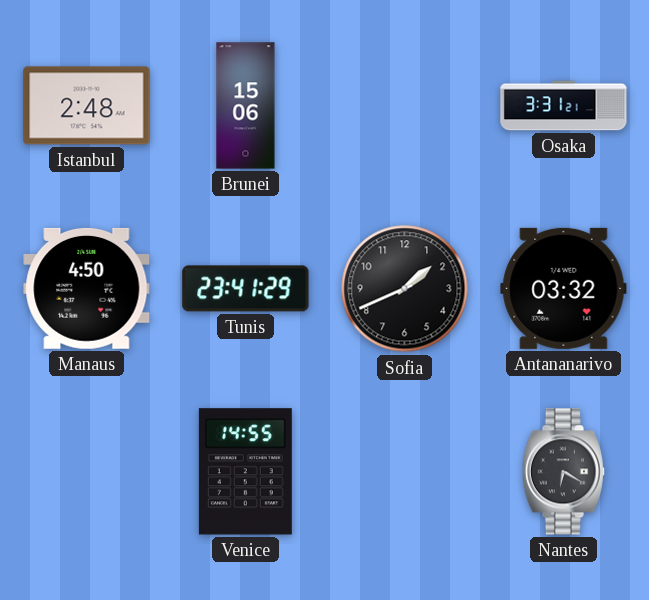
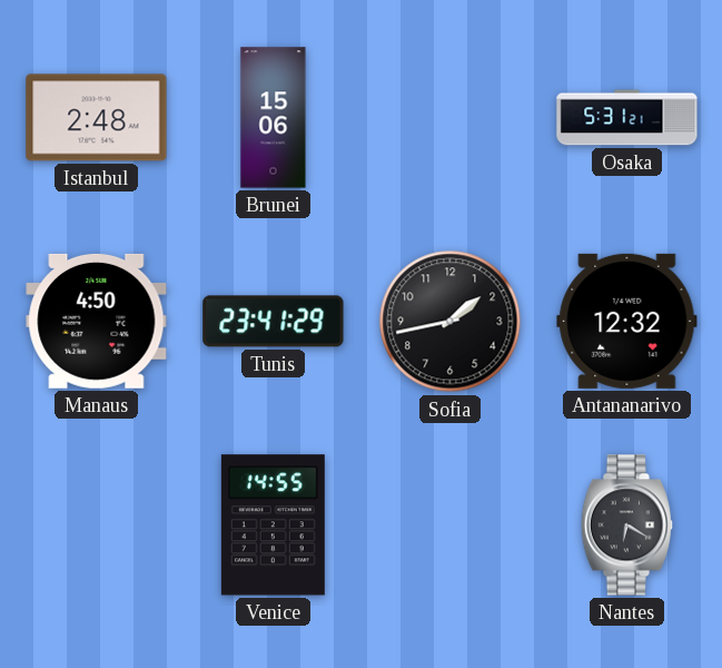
Osaka: 3:31 -> 5:31
Sofia: 1:41 -> 1:43
Antananarivo: 03:32 -> 12:32
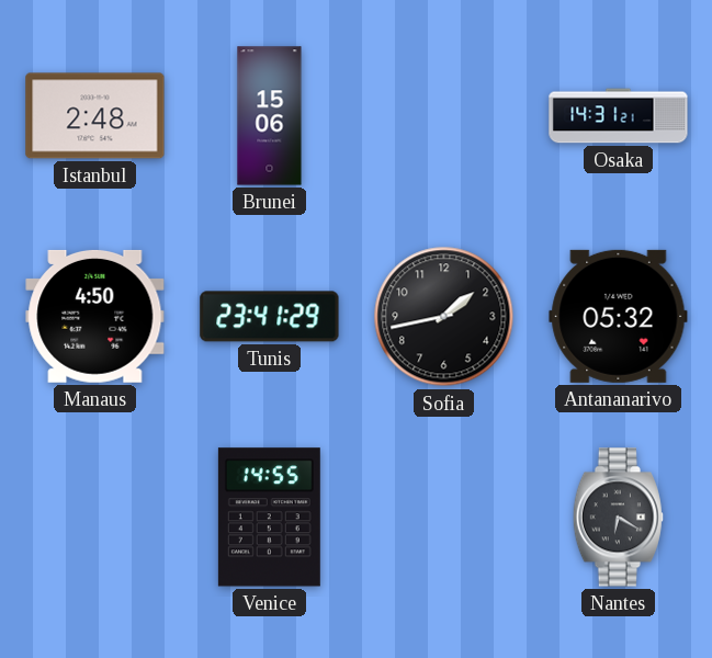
Osaka: 5:31 -> 14:31
Antananarivo: 12:32 -> 05:32
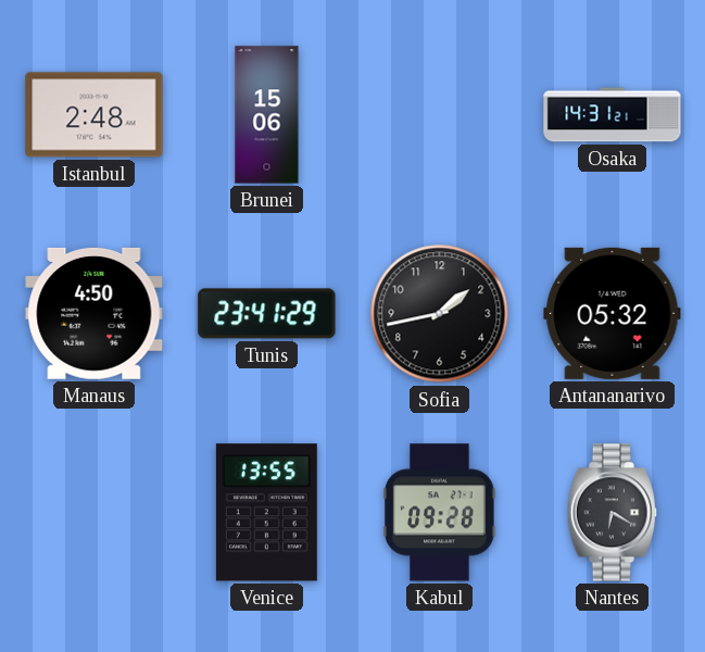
Venice: 14:55 -> 13:55
Kabul: none -> 09:28
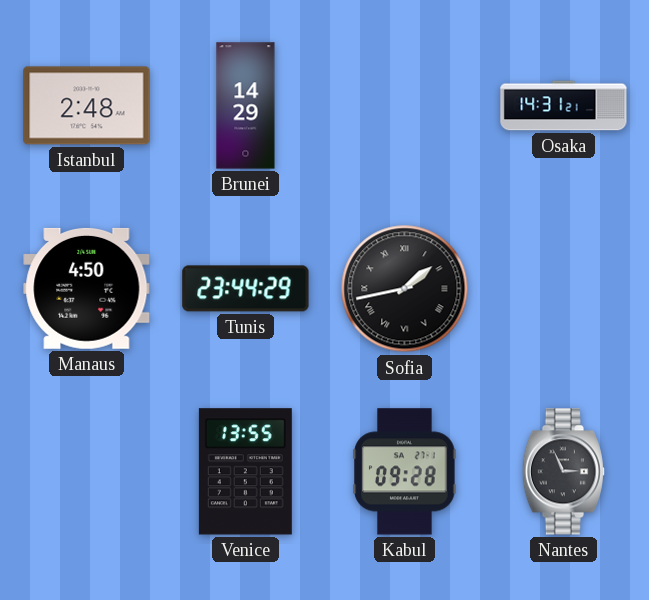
Brunei: 15:06 -> 14:29
Tunis: 23:41 -> 23:44
Sofia numerals: Arabic -> Roman
Antananarivo: 05:32 -> none
Nantes: 6:20 -> 2:56
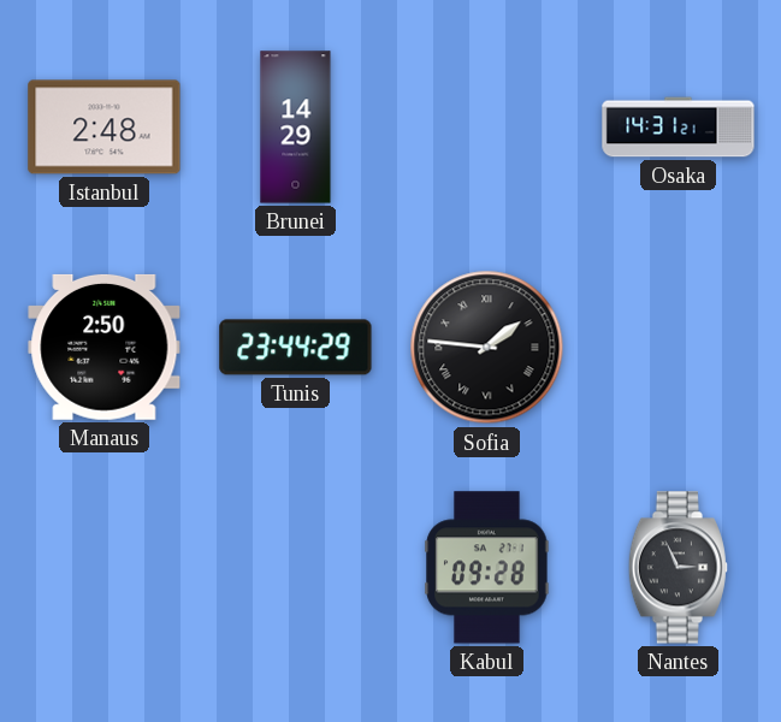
Manaus: 4:50 -> 2:50
Sofia: 1:43 -> 1:46
Venice: 13:55 -> none
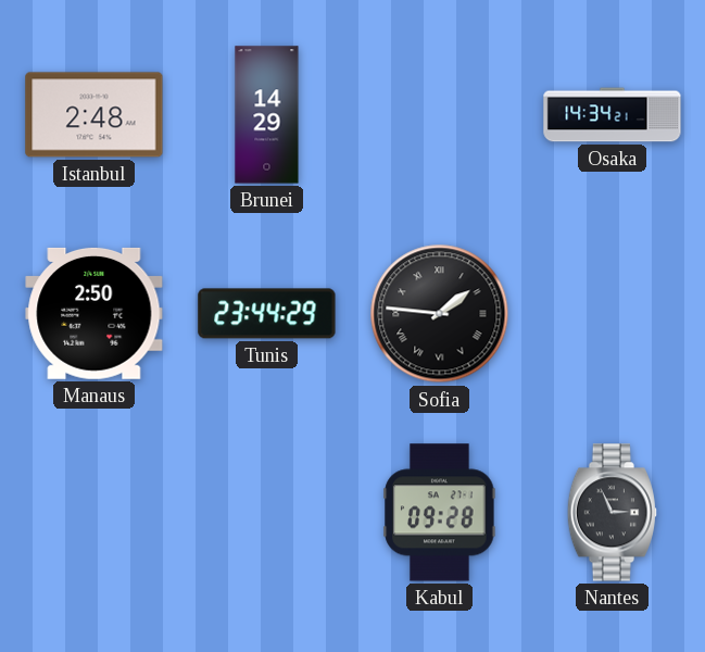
Osaka: 14:31 -> 14:34
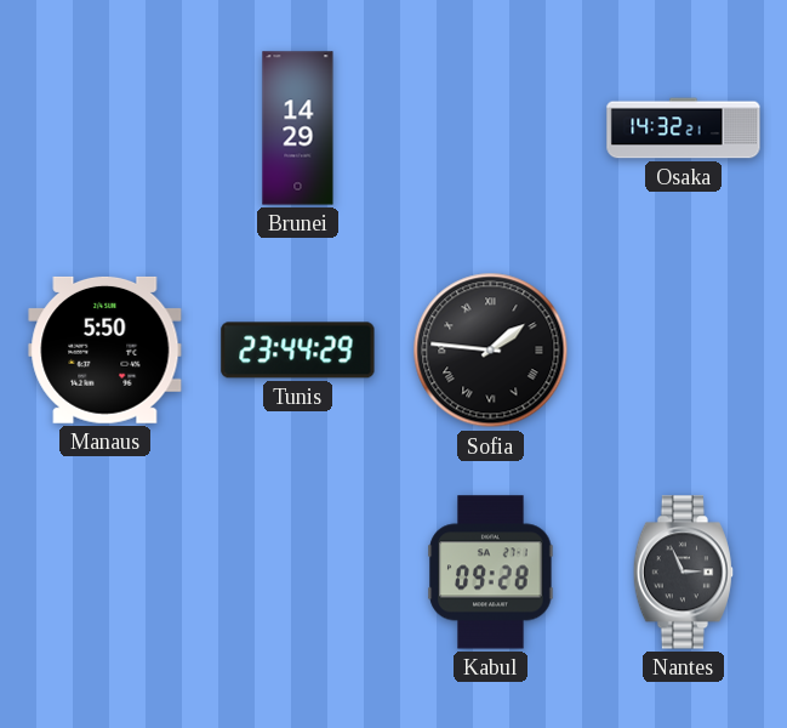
Istanbul: 2:48 -> none
Osaka: 14:34 -> 14:32
Manaus: 2:50 -> 5:50
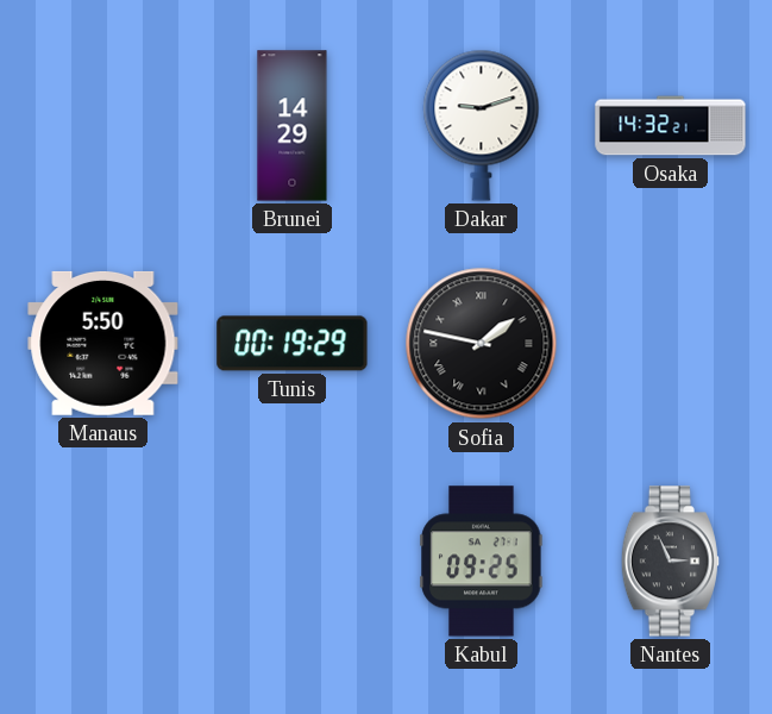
Dakar: none -> 9:12
Tunis: 23:44 -> 00:19
Sofia: 1:46 -> 1:47
Kabul: 09:28 -> 09:25
